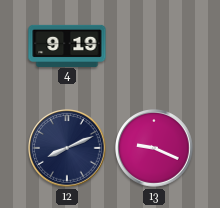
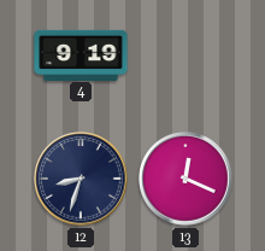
12: 8:11 -> 8:33
13: 9:19 -> 12:19
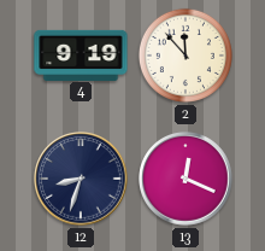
2: none -> 11:53
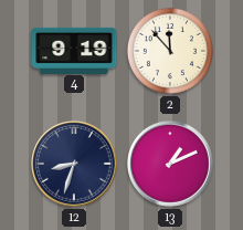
13: 12:19 -> 1:11
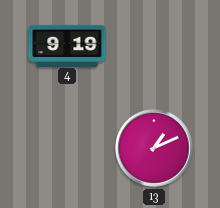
2: 11:53 -> none
12: 8:33 -> none
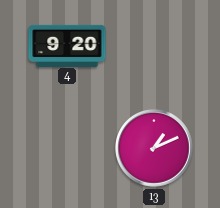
4: 9:19 -> 9:20
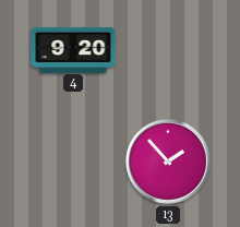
13: 1:11 -> 1:53
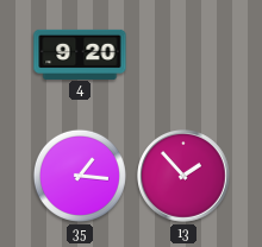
35: none -> 1:16
